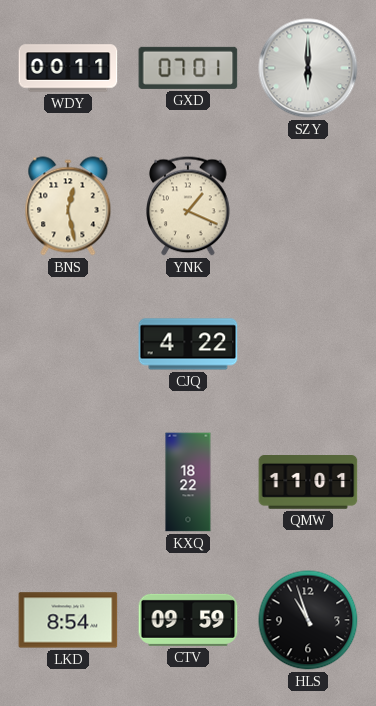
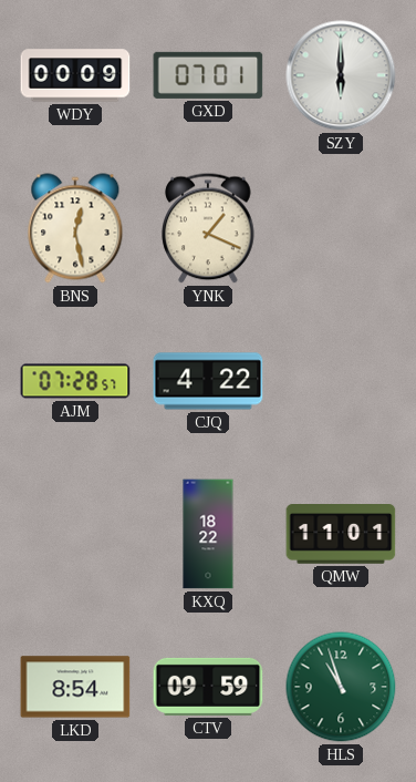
WDY: 00:11 -> 00:09
AJM: none -> 07:28
HLS dial: black -> green
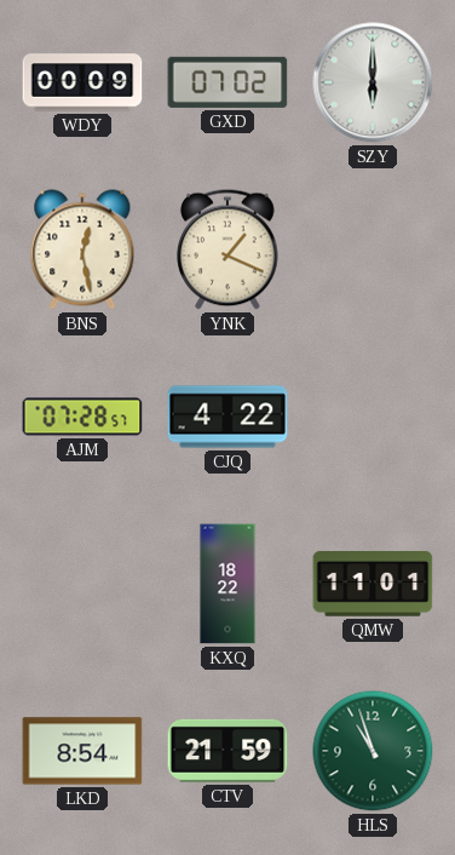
GXD: 07:01 -> 07:02
CTV: 09:59 -> 21:59
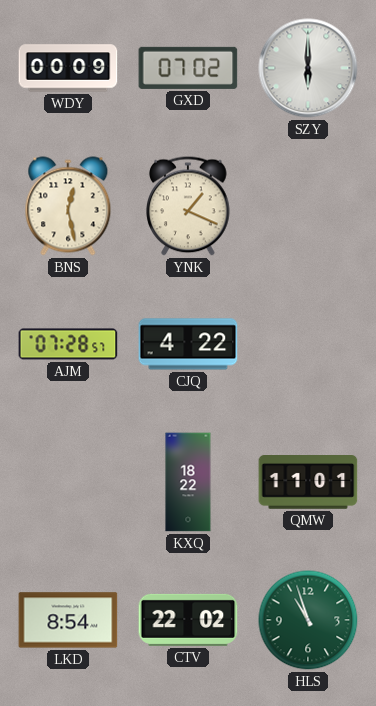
CTV: 21:59 -> 22:02
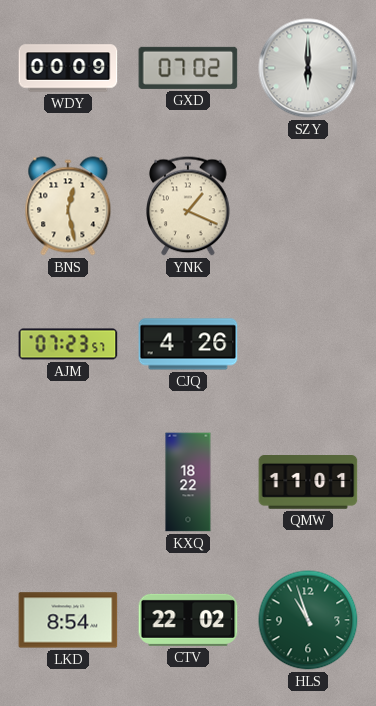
AJM: 07:28 -> 07:23
CJQ: 4:22 -> 4:26
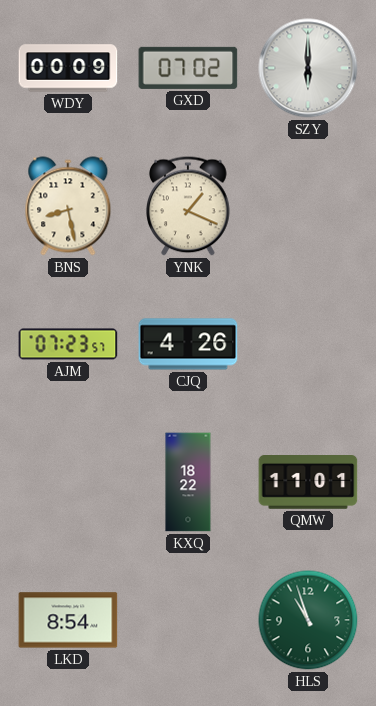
BNS: 12:28 -> 8:28
CTV: 22:02 -> none
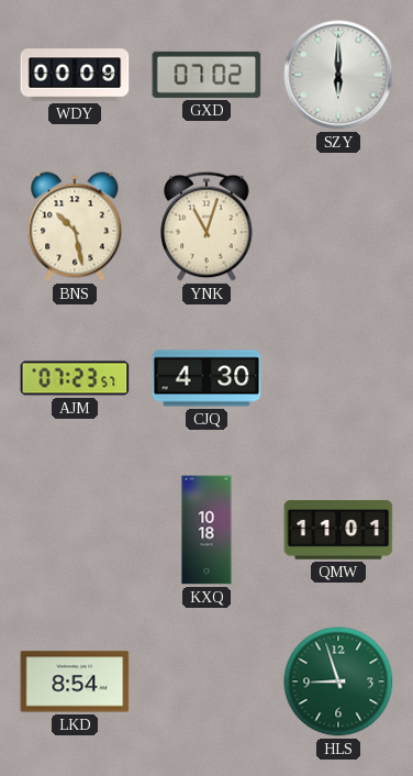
BNS: 8:28 -> 10:28
YNK: 1:19 -> 11:03
CJQ: 4:26 -> 4:30
KXQ: 18:22 -> 10:18
HLS: 10:57 -> 8:57
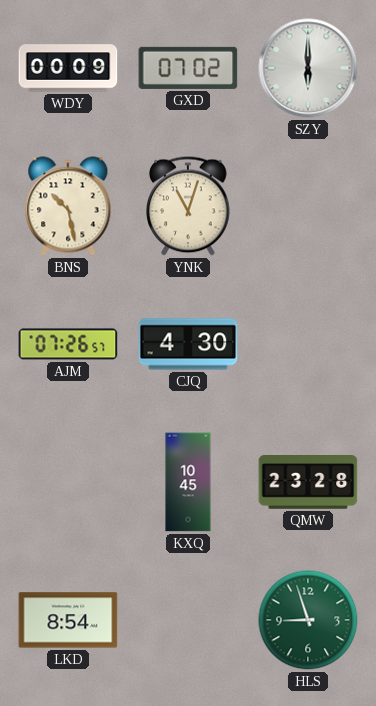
AJM: 07:23 -> 07:26
KXQ: 10:18 -> 10:45
QMW: 11:01 -> 23:28
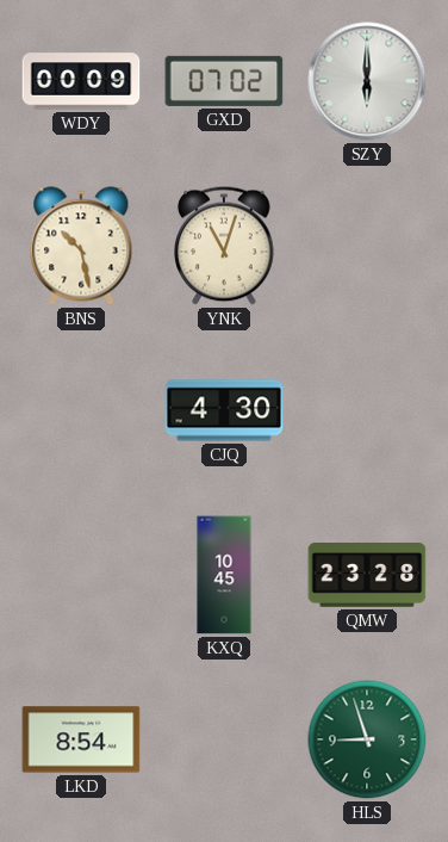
AJM: 07:26 -> none
